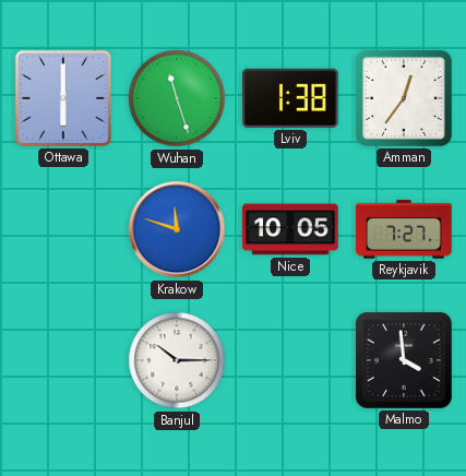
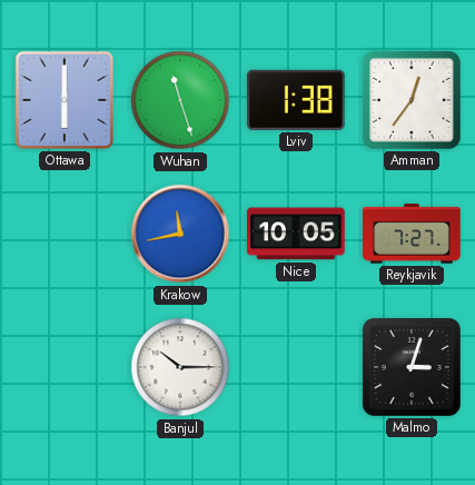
Krakow: 11:48 -> 11:43
Malmo: 3:59 -> 3:03
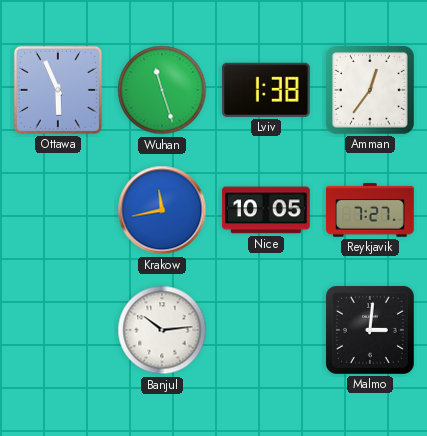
Ottawa: 6:00 -> 5:56
Banjul: 10:15 -> 10:14
Malmo: 3:03 -> 3:01
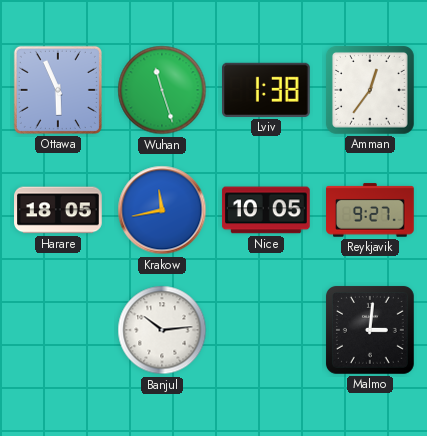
Harare: none -> 18:05
Reykjavik: 7:27 -> 9:27
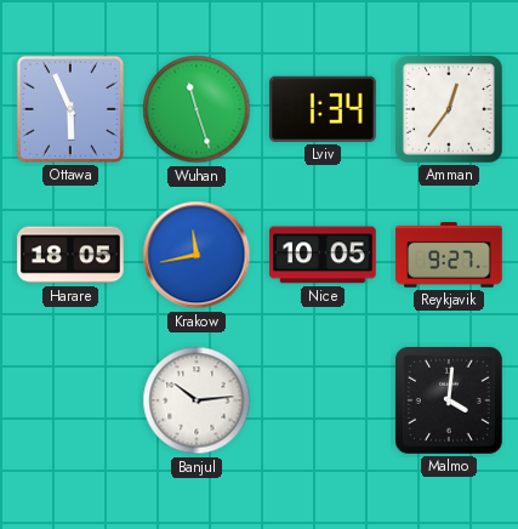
Lviv: 1:38 -> 1:34
Malmo: 3:01 -> 4:01
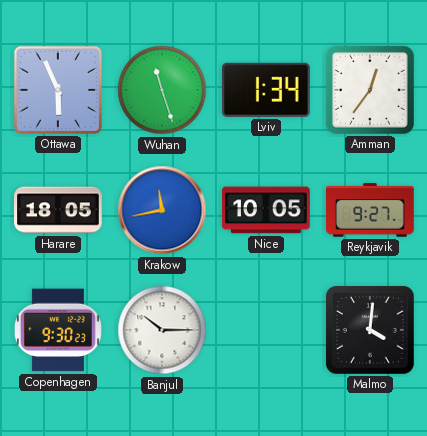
Copenhagen: none -> 9:30
Banjul: 10:14 -> 10:15
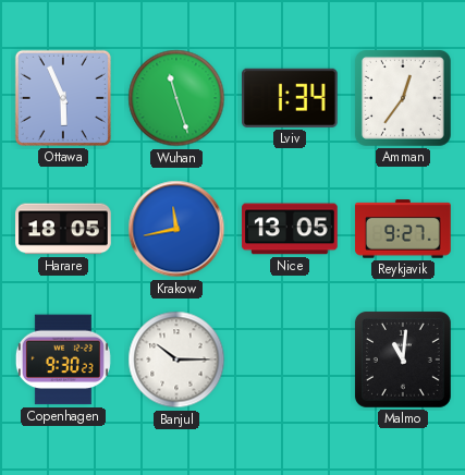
Nice: 10:05 -> 13:05
Malmo: 4:01 -> 11:01
